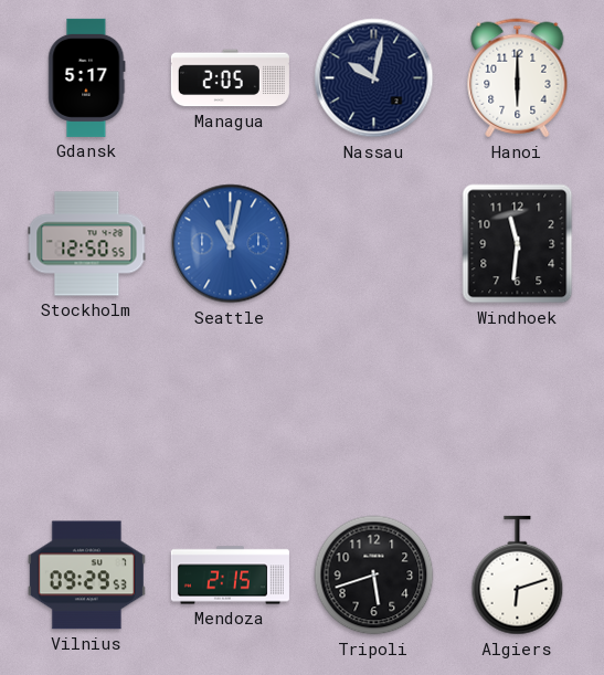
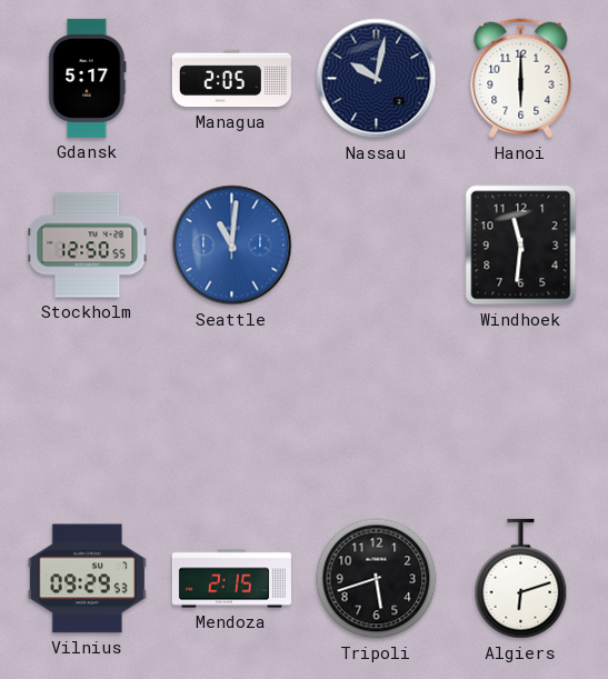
Seattle: 11:02 -> 11:01
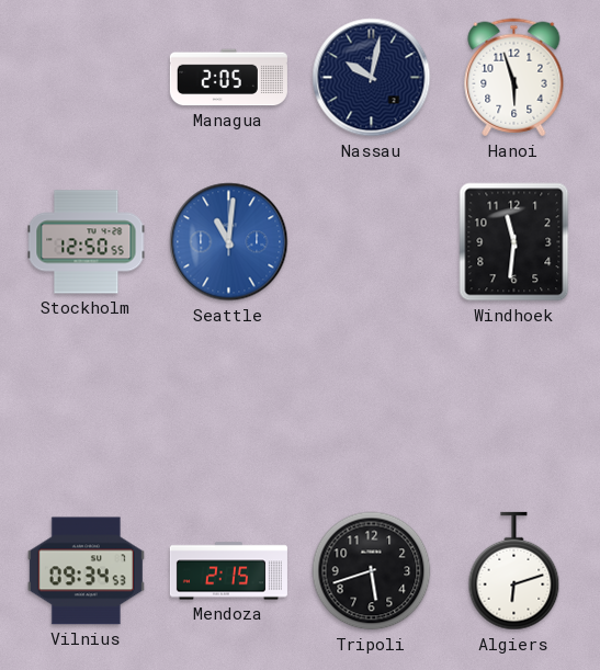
Gdansk: 5:17 -> none
Hanoi: 6:00 -> 5:57
Vilnius: 09:29 -> 09:34
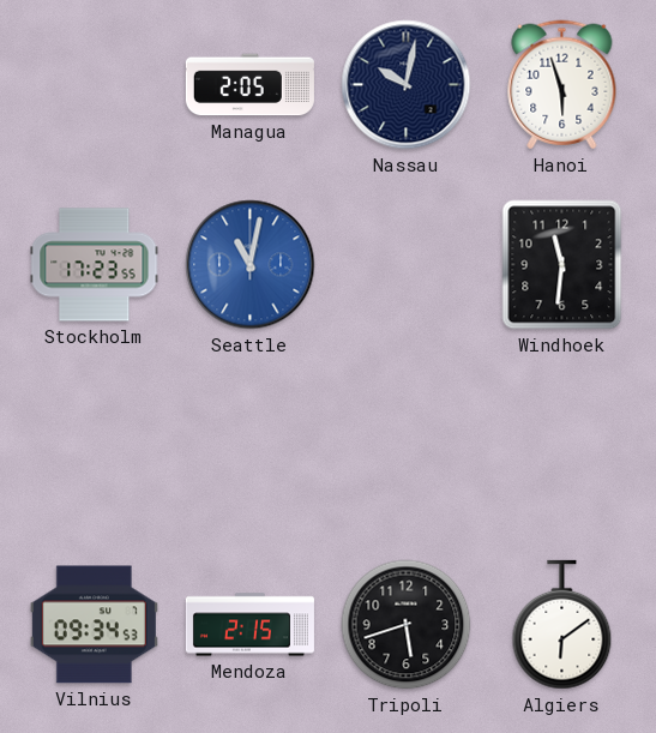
Stockholm: 12:50 -> 17:23
Seattle: 11:01 -> 11:02
Algiers: 6:12 -> 6:09
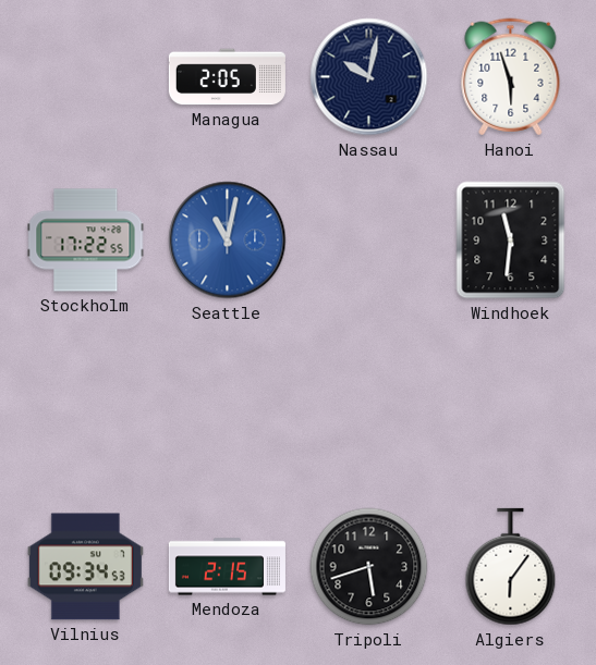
Stockholm: 17:23 -> 17:22
Algiers: 6:09 -> 6:06
